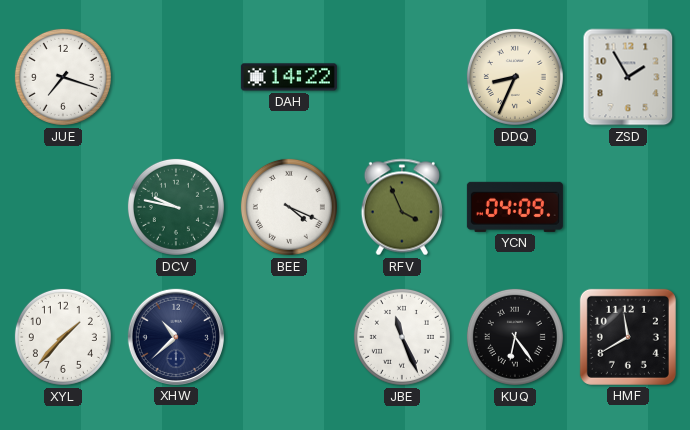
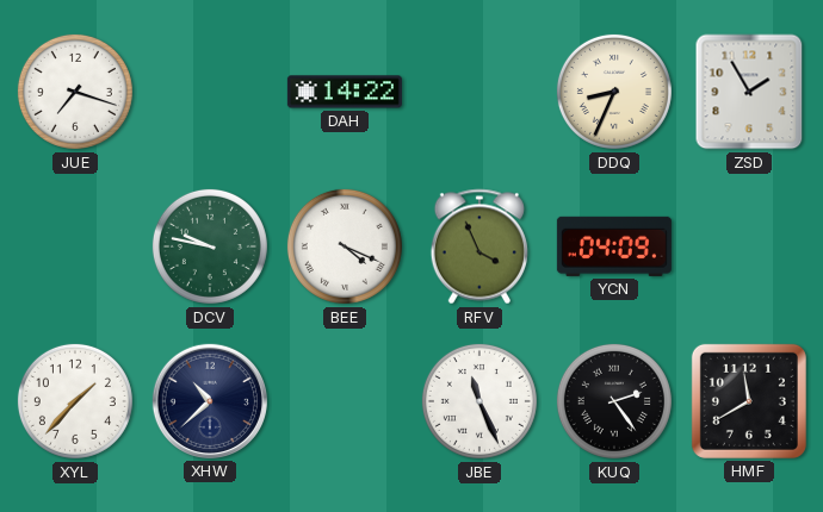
KUQ: 6:24 -> 2:24
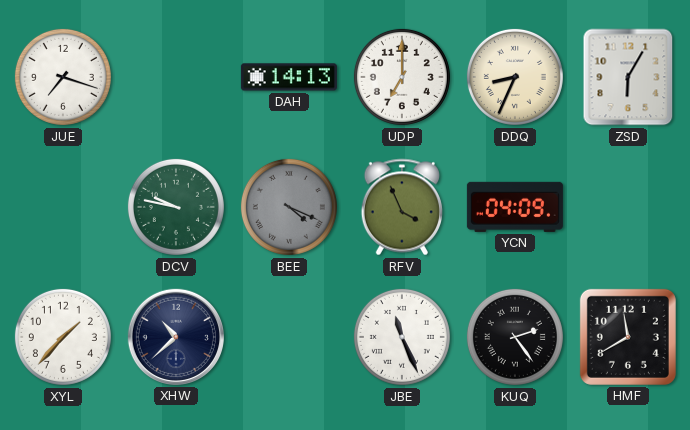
DAH: 14:22 -> 14:13
UDP: none -> 7:00
ZSD: 1:55 -> 6:05
BEE dial: white -> grey
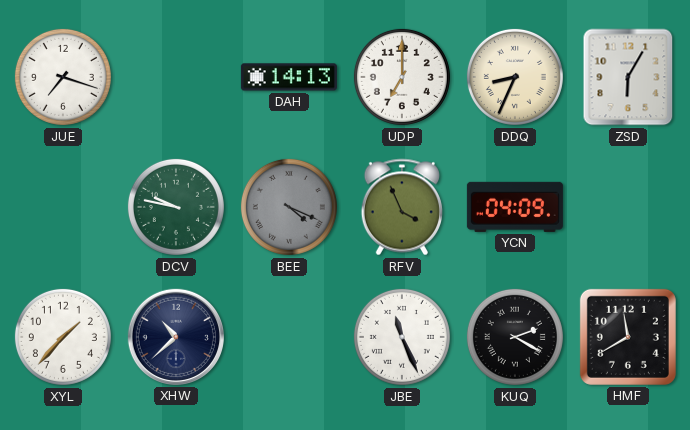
KUQ: 2:24 -> 2:20
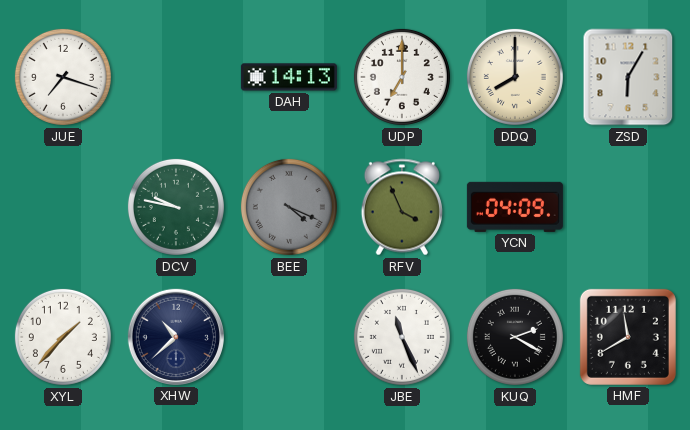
DDQ: 8:34 -> 8:00
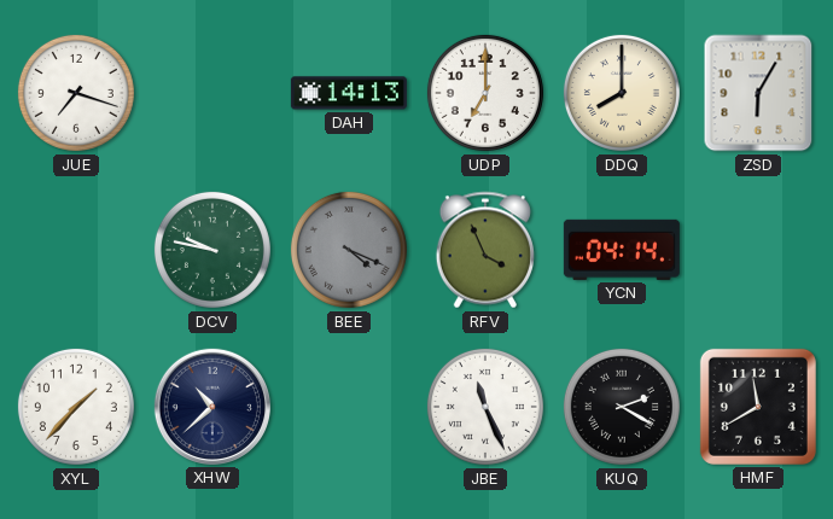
YCN: 04:09 -> 04:14
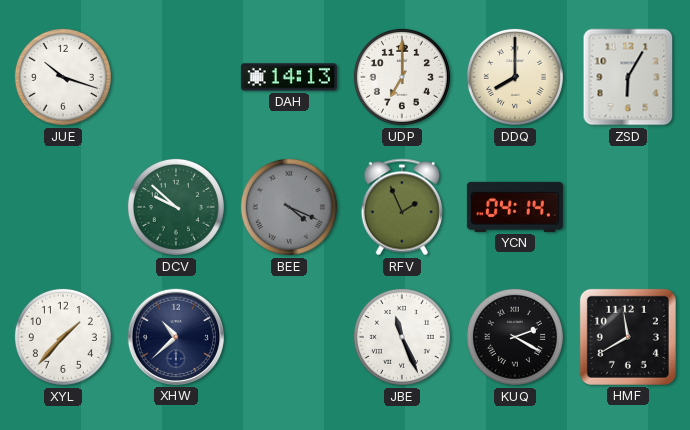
JUE: 7:18 -> 10:18
DCV: 9:47 -> 9:52
RFV: 3:56 -> 1:56
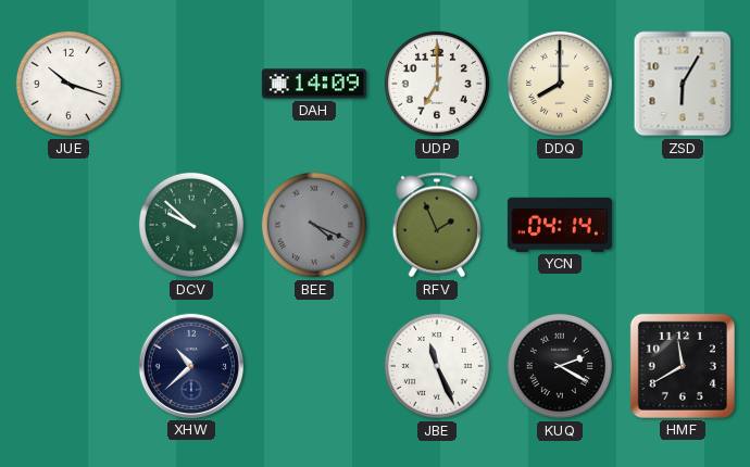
DAH: 14:13 -> 14:09
XYL: 1:37 -> none
